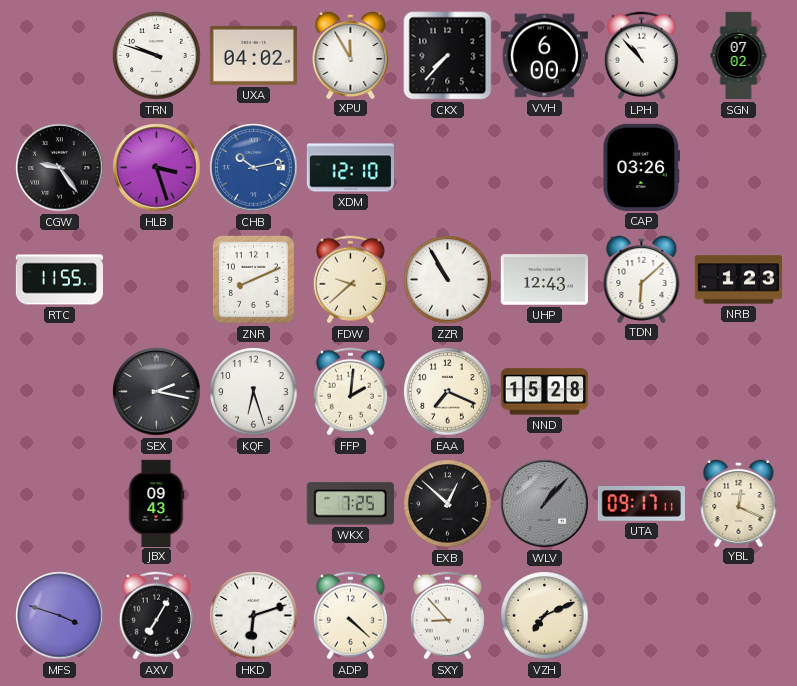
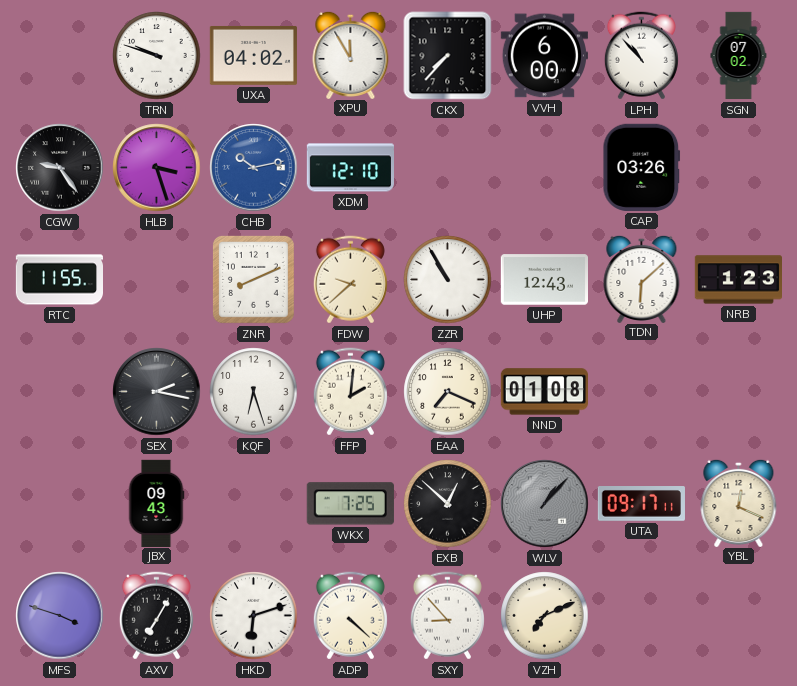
NND: 15:28 -> 01:08
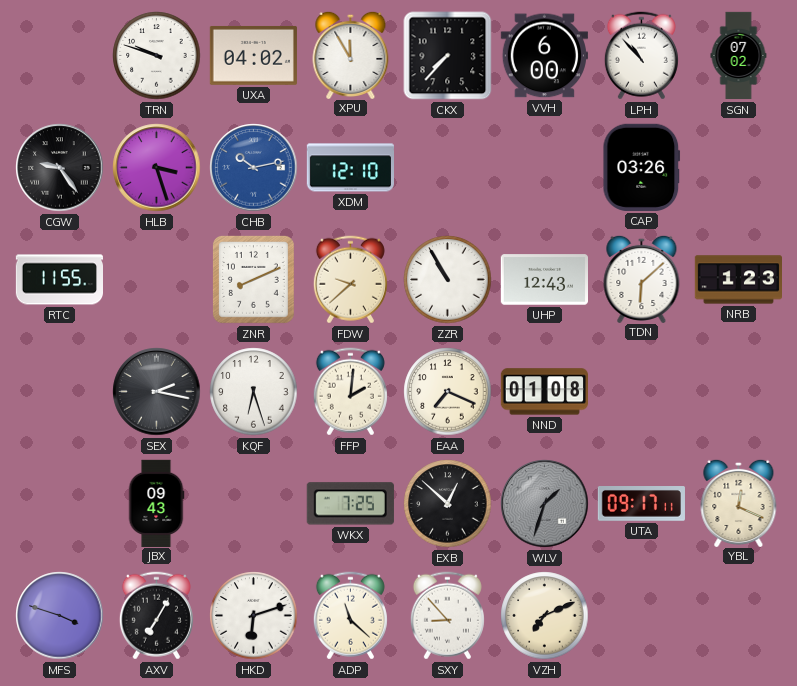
WLV: 1:07 -> 1:33
ADP: 4:22 -> 11:22
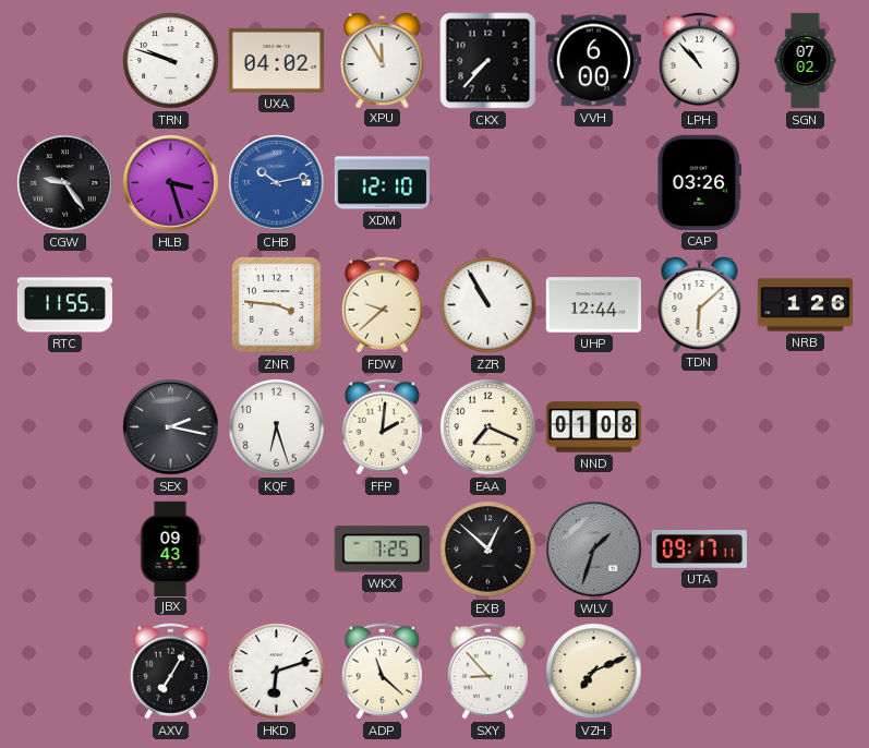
ZNR: 8:11 -> 3:46
UHP: 12:43 -> 12:44
NRB: 1:23 -> 1:26
YBL: 12:19 -> none
MFS: 3:48 -> none
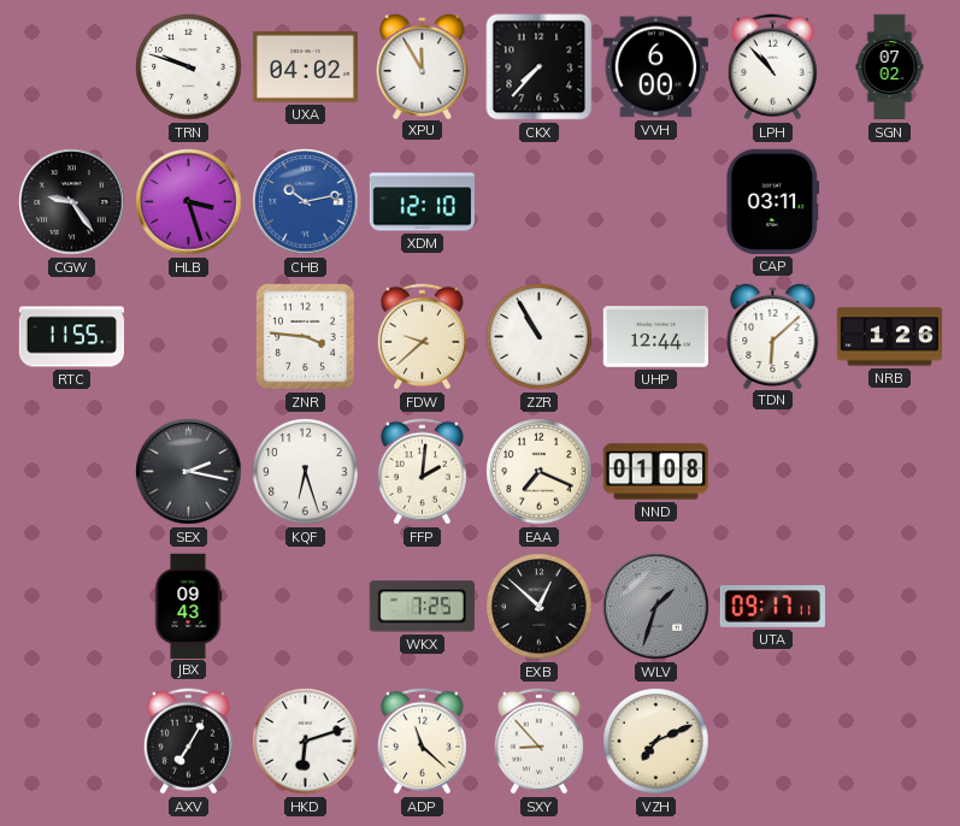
CAP: 03:26 -> 03:11
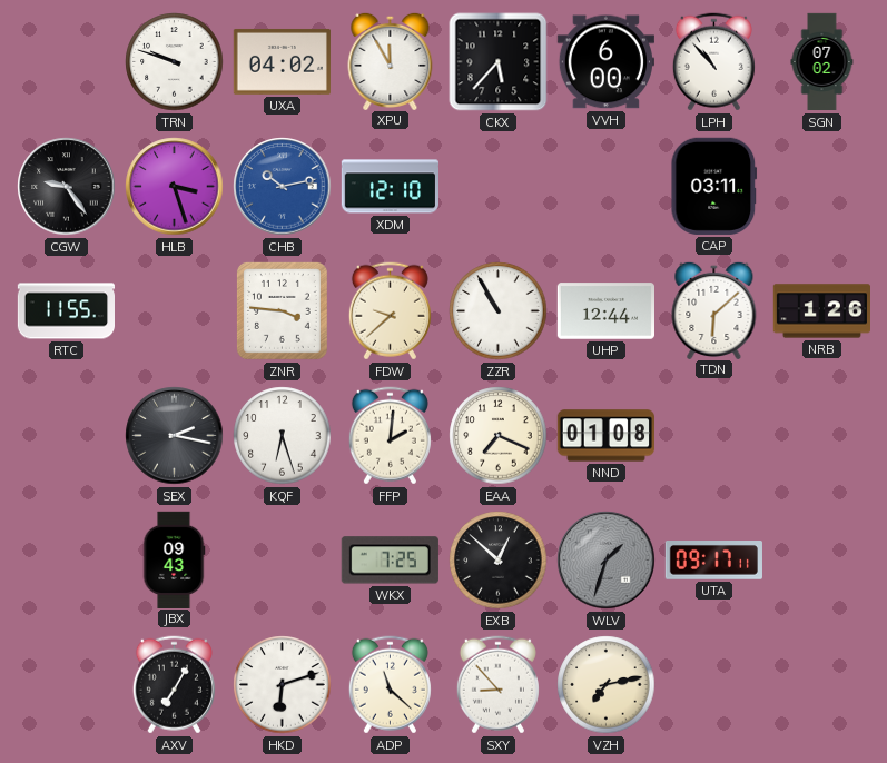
CKX: 7:37 -> 5:37
VZH: 7:11 -> 7:13
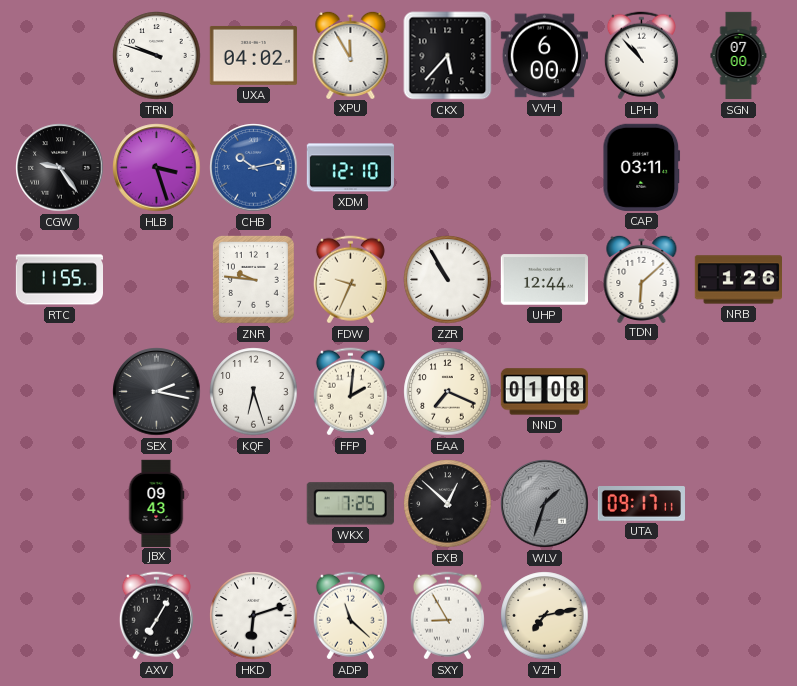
SGN: 07:02 -> 07:00
ZNR: 3:46 -> 9:46
FDW: 9:38 -> 9:34
SXY: 8:53 -> 8:55
